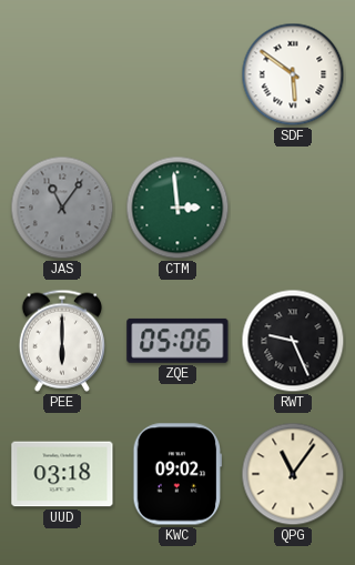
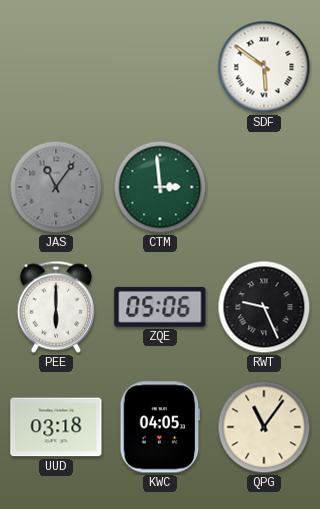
KWC: 09:02 -> 04:05
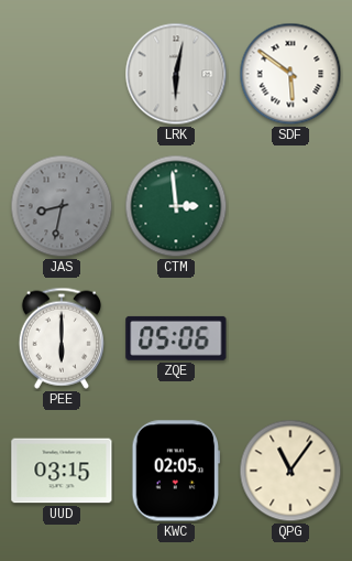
LRK: none -> 6:02
JAS: 11:06 -> 8:32
RWT: 9:26 -> none
UUD: 03:18 -> 03:15
KWC: 04:05 -> 02:05
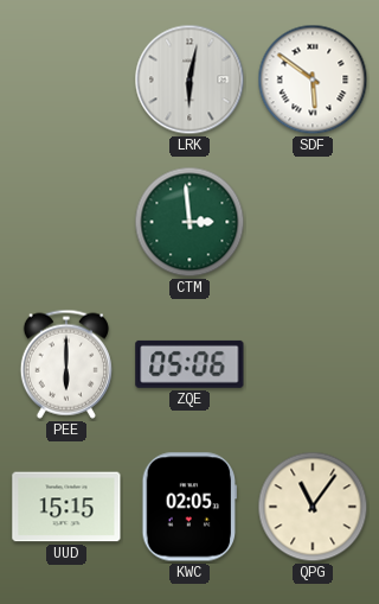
JAS: 8:32 -> none
UUD: 03:15 -> 15:15
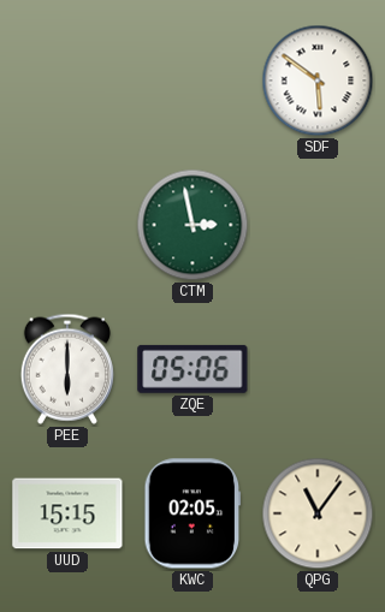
LRK: 6:02 -> none
CTM: 2:59 -> 2:58
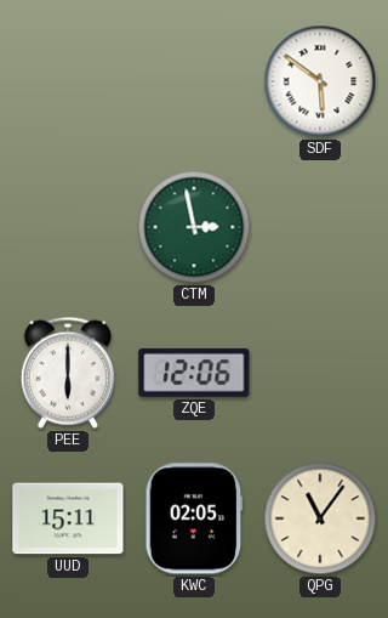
ZQE: 05:06 -> 12:06
UUD: 15:15 -> 15:11
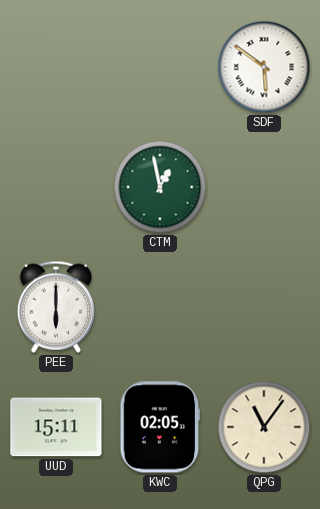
CTM: 2:58 -> 12:58
ZQE: 12:06 -> none
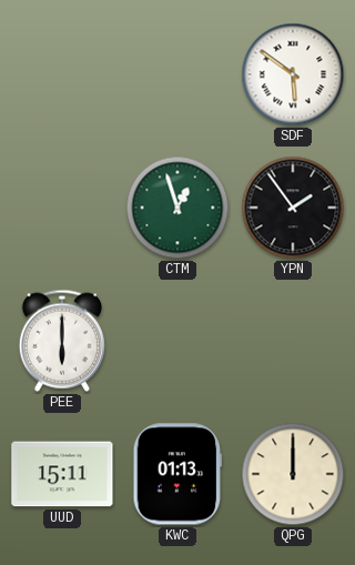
CTM: 12:58 -> 12:57
YPN: none -> 1:54
KWC: 02:05 -> 01:13
QPG: 11:06 -> 12:00
